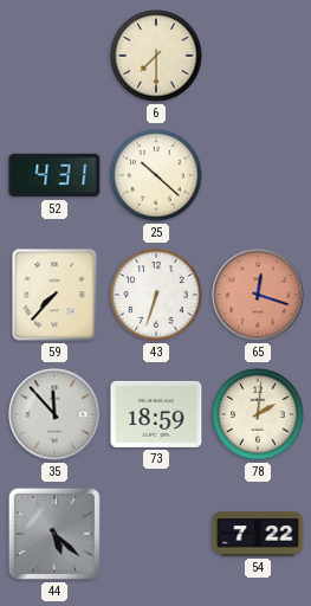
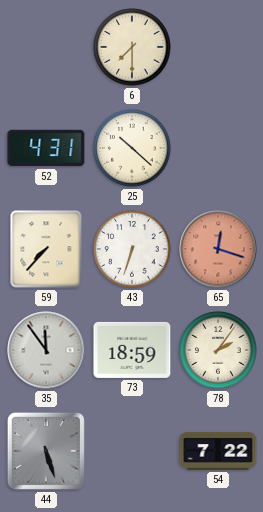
35: 11:53 -> 11:54
78: 2:01 -> 2:06
44: 5:22 -> 5:27
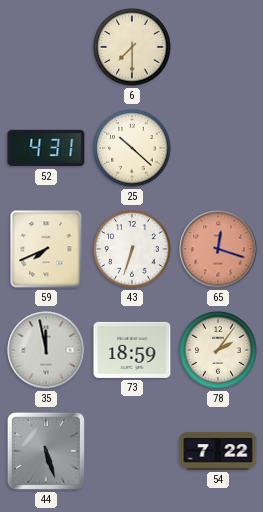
59: 7:37 -> 7:41
35: 11:54 -> 11:58
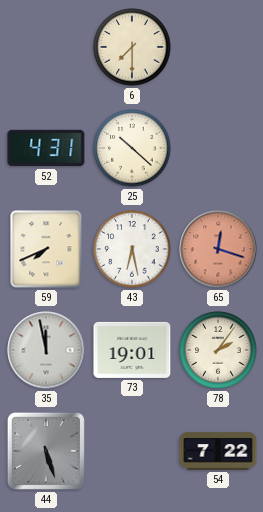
43: 6:33 -> 6:28
73: 18:59 -> 19:01
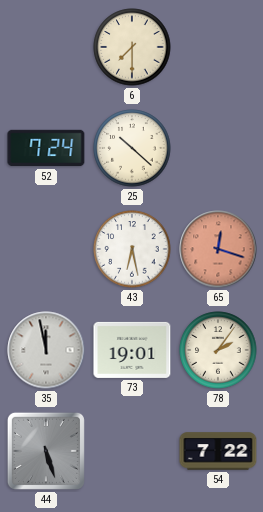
52: 4:31 -> 7:24
59: 7:41 -> none
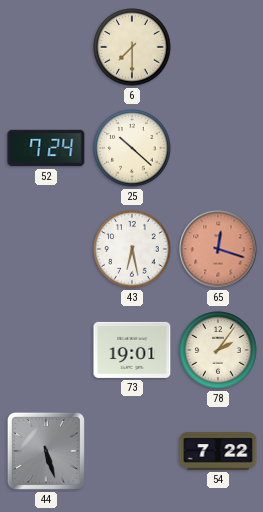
35: 11:58 -> none
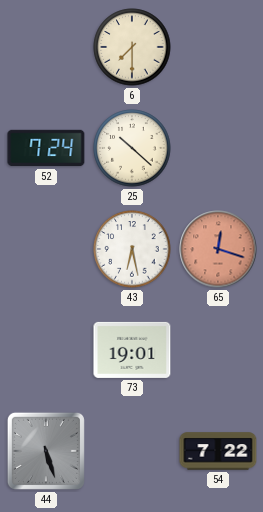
78: 2:06 -> none
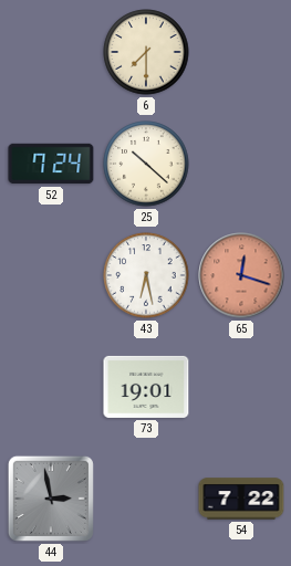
44: 5:27 -> 2:58
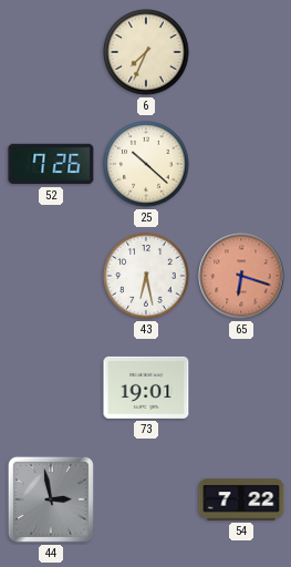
6: 7:30 -> 7:34
52: 7:24 -> 7:26
65: 12:18 -> 6:18
